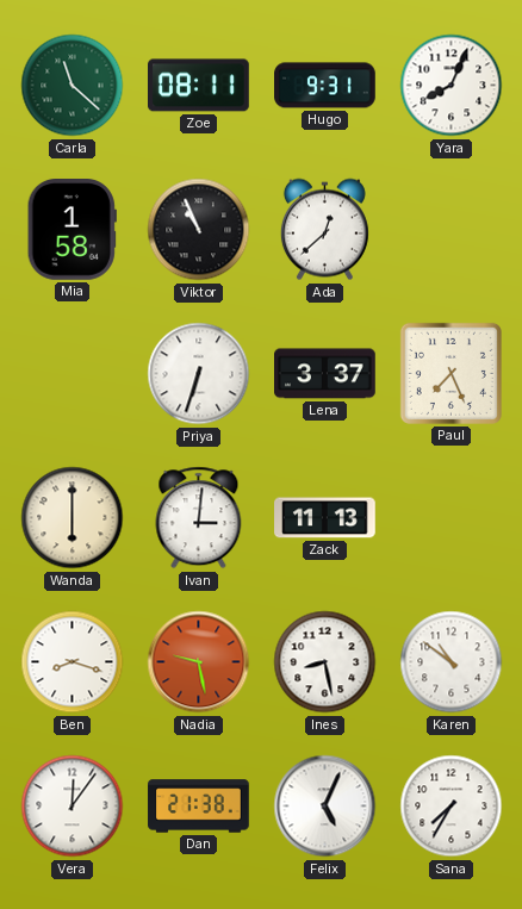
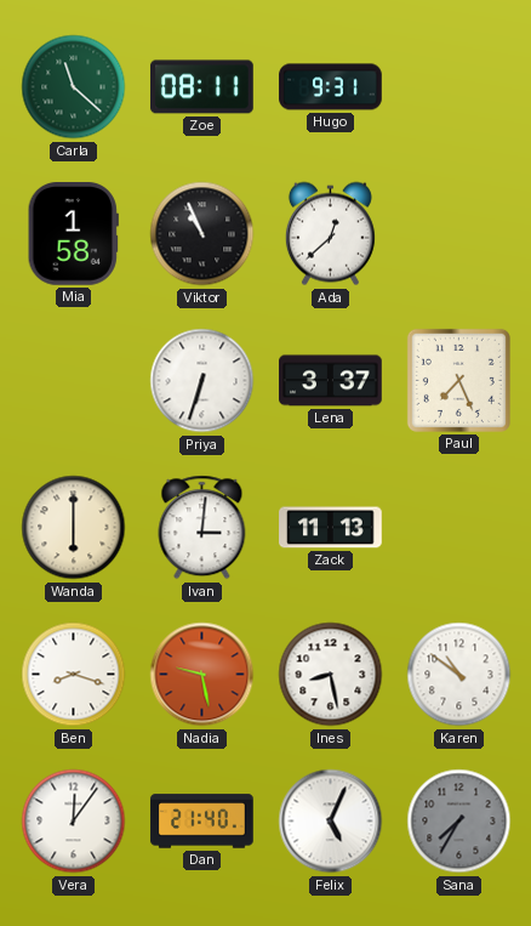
Yara: 8:04 -> none
Dan: 21:38 -> 21:40
Sana dial: white -> grey
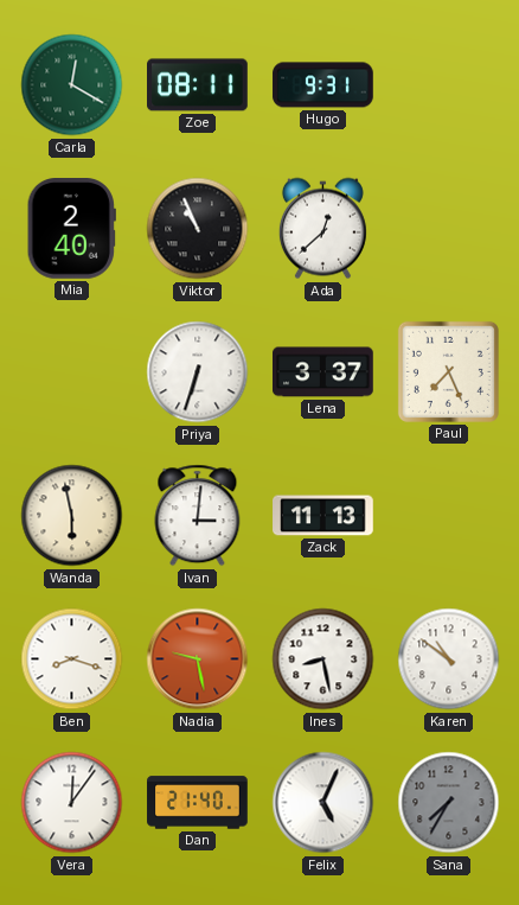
Carla: 11:22 -> 12:20
Mia: 1:58 -> 2:40
Wanda: 6:00 -> 5:58
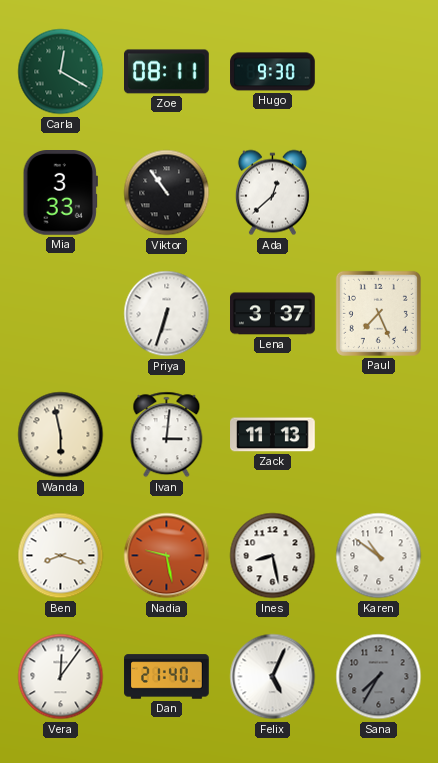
Hugo: 9:31 -> 9:30
Mia: 2:40 -> 3:33
Viktor: 10:56 -> 10:54
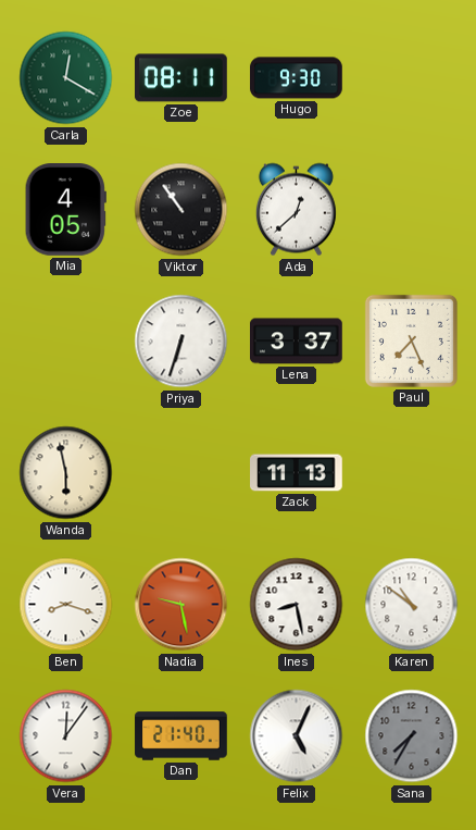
Mia: 3:33 -> 4:05
Ivan: 3:01 -> none
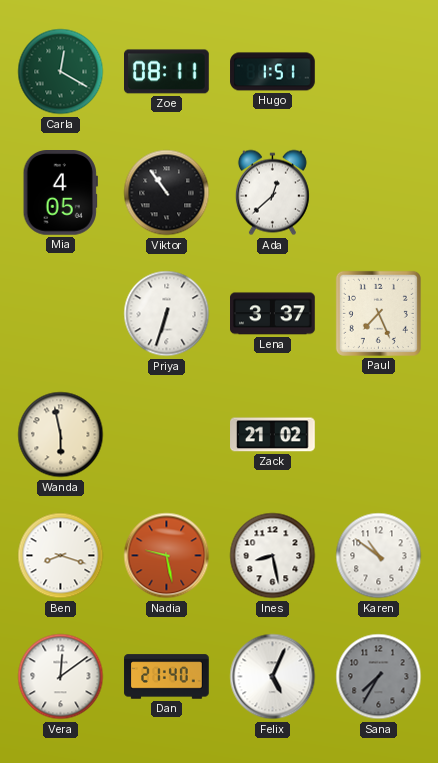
Hugo: 9:30 -> 1:51
Zack: 11:13 -> 21:02
Vera: 12:06 -> 12:09
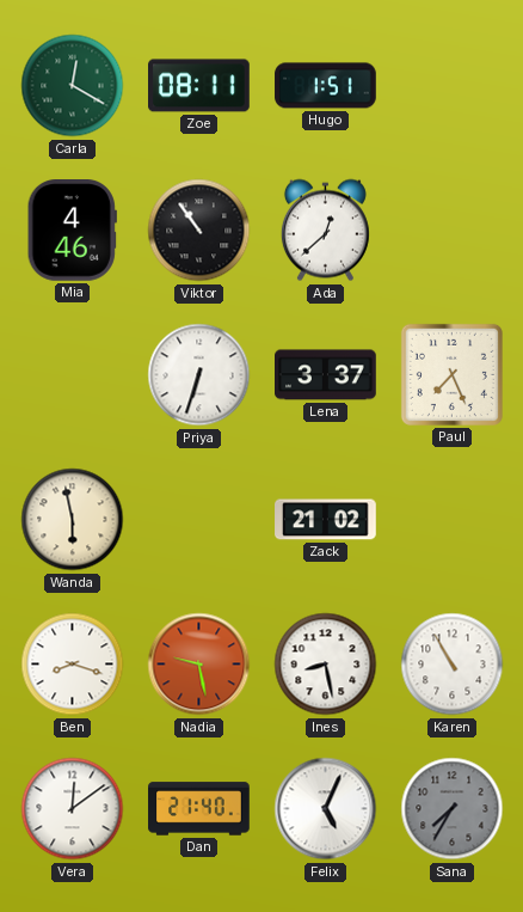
Mia: 4:05 -> 4:46
Karen: 10:51 -> 10:55
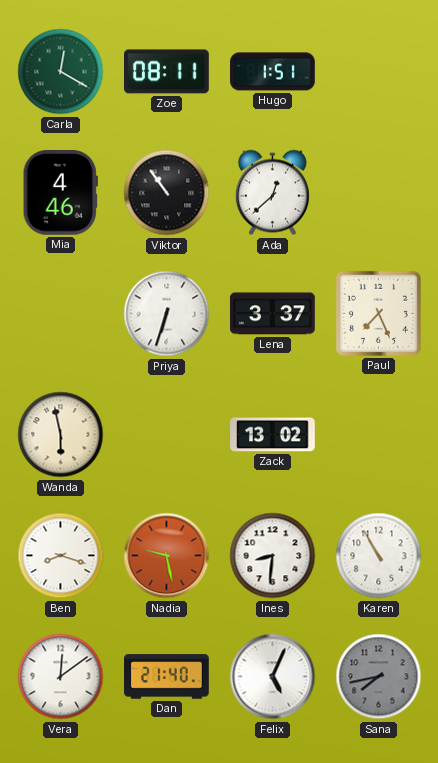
Zack: 21:02 -> 13:02
Ines: 8:28 -> 8:31
Sana: 7:35 -> 7:43
